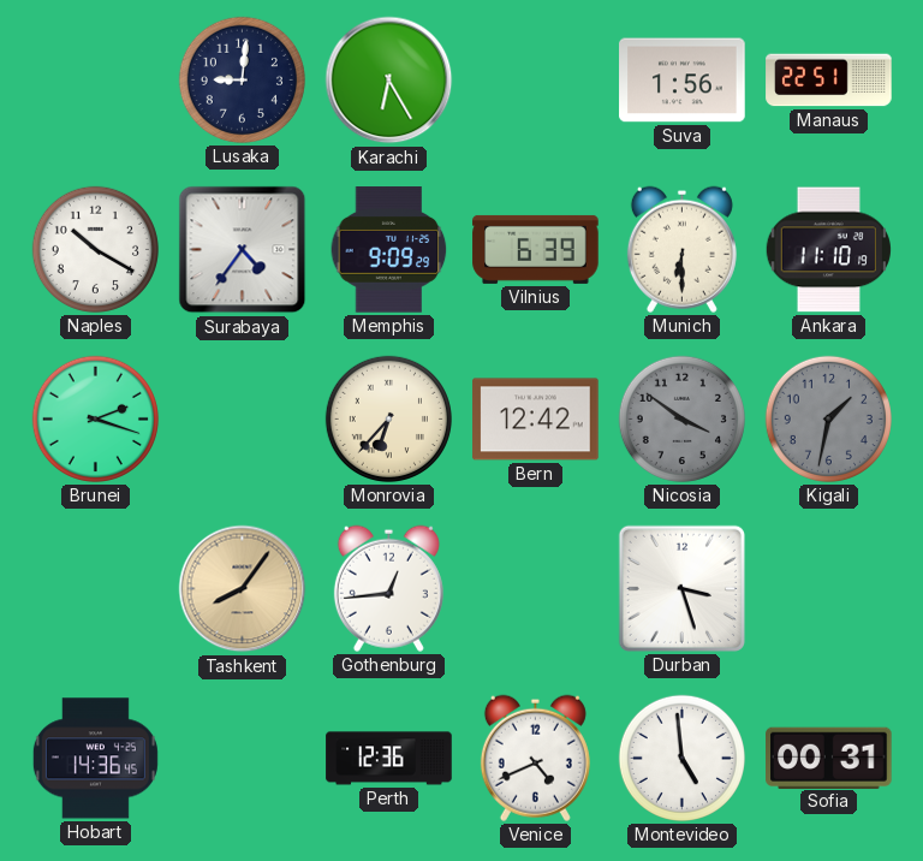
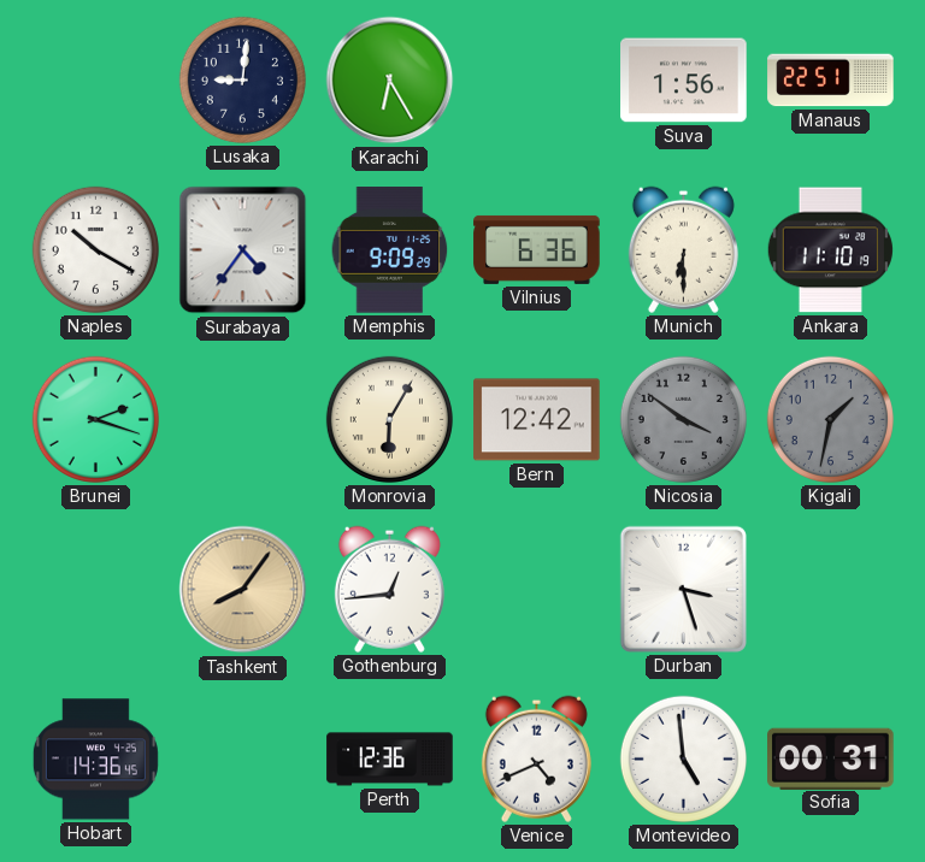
Vilnius: 6:39 -> 6:36
Monrovia: 6:37 -> 6:05
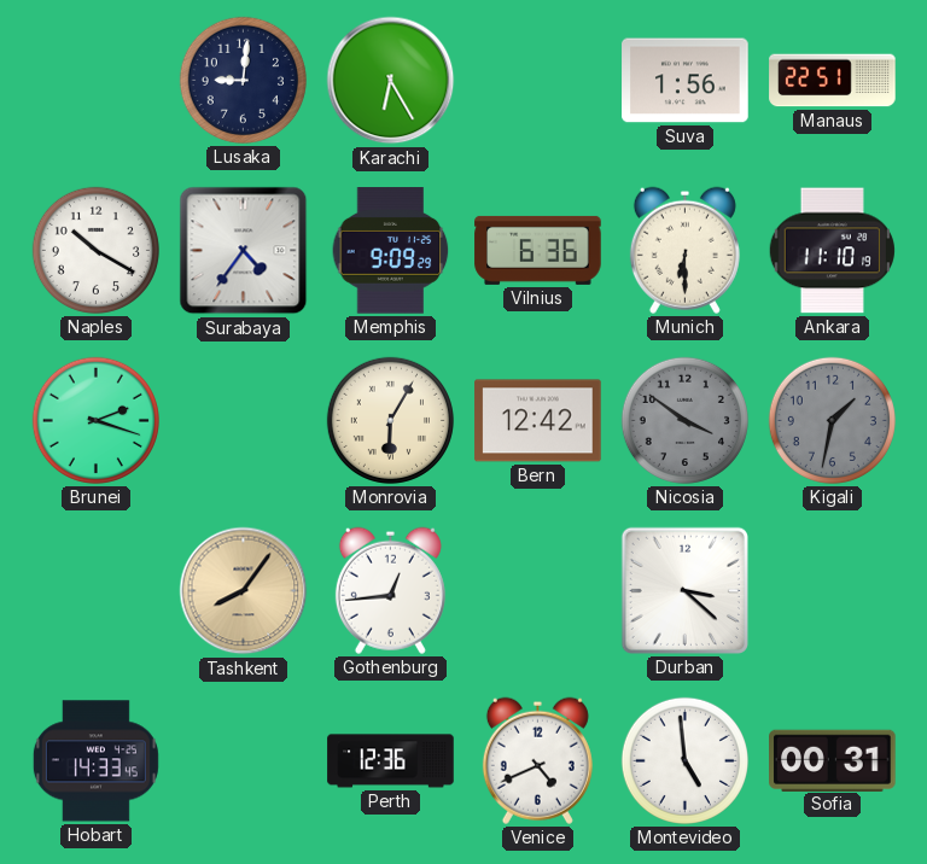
Durban: 3:27 -> 3:22
Hobart: 14:36 -> 14:33
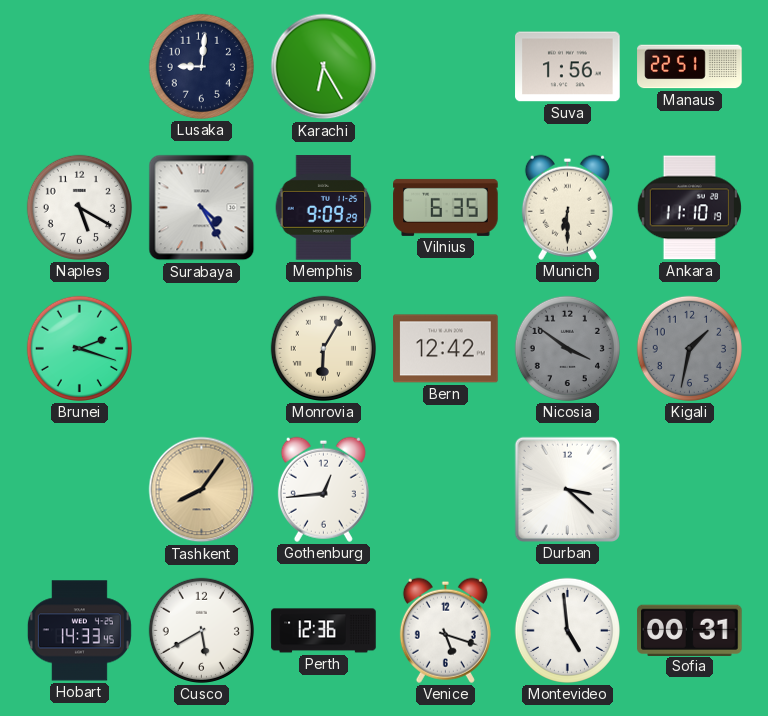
Naples: 10:20 -> 5:20
Surabaya: 4:36 -> 4:25
Vilnius: 6:36 -> 6:35
Cusco: none -> 5:40
Venice: 4:41 -> 5:18
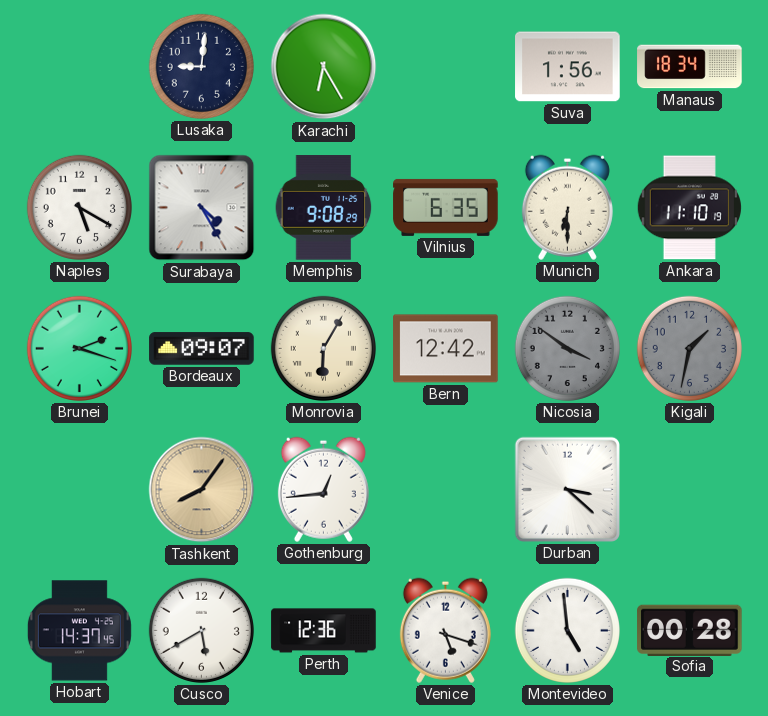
Manaus: 22:51 -> 18:34
Memphis: 9:09 -> 9:08
Bordeaux: none -> 09:07
Hobart: 14:33 -> 14:37
Sofia: 00:31 -> 00:28
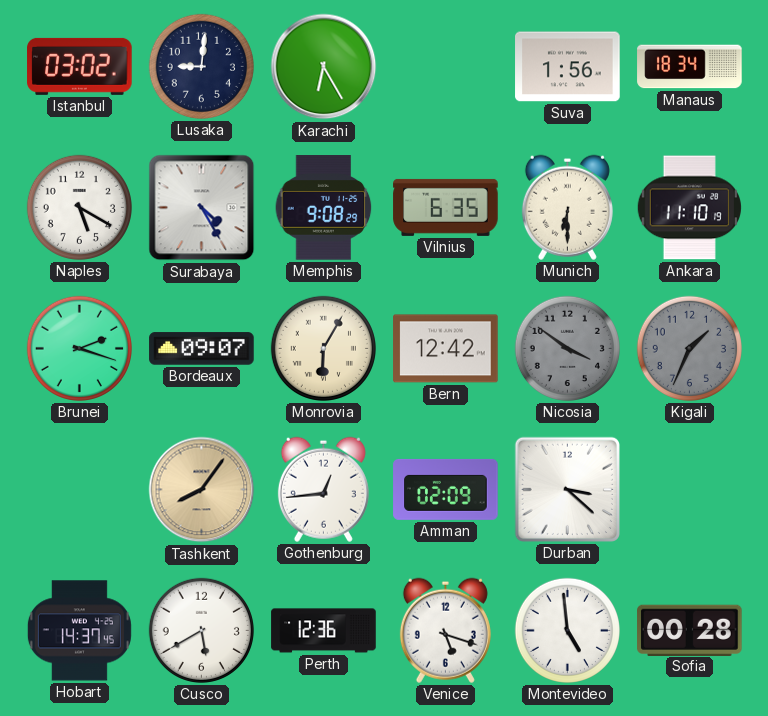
Istanbul: none -> 03:02
Kigali: 1:32 -> 1:34
Amman: none -> 02:09
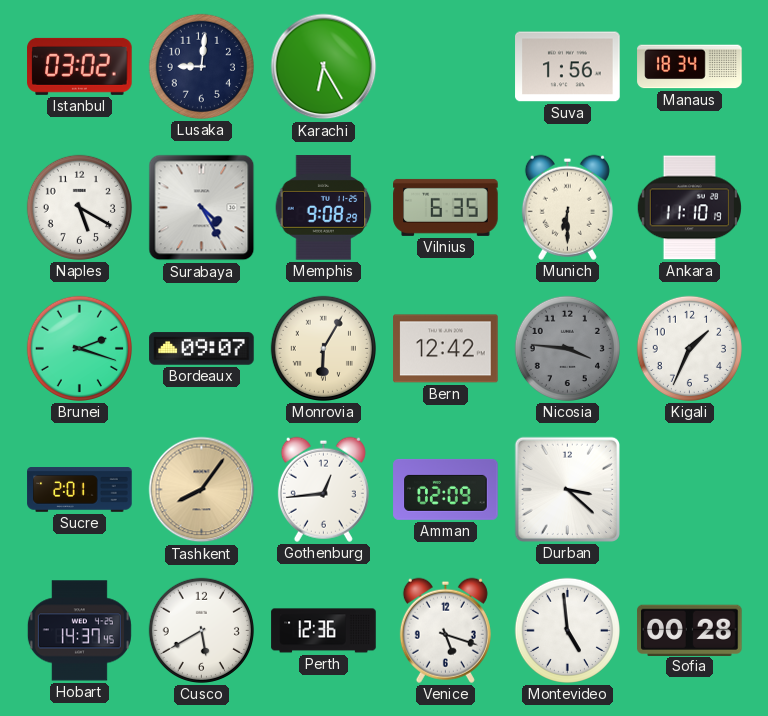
Nicosia: 3:51 -> 3:46
Kigali dial: grey -> white
Sucre: none -> 2:01
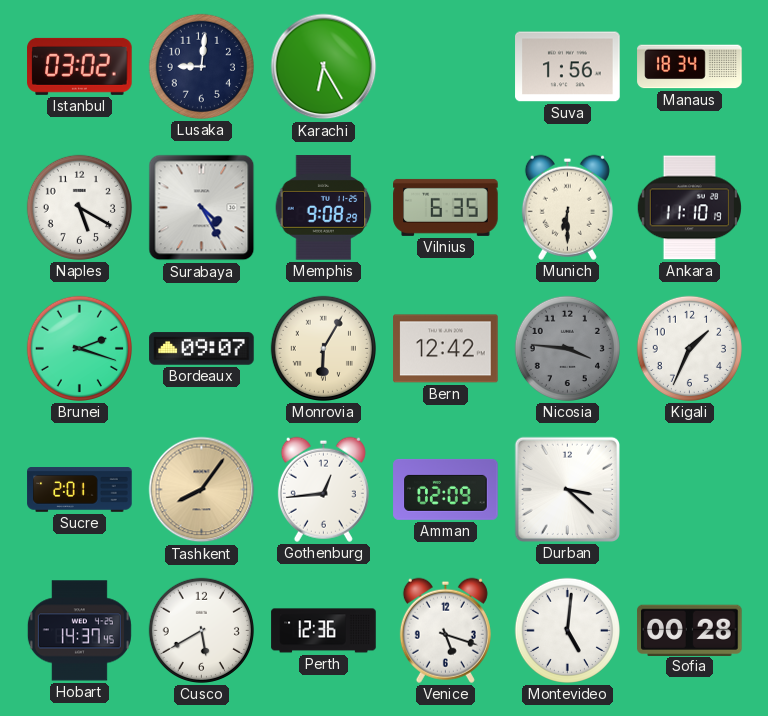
Montevideo: 4:59 -> 5:01
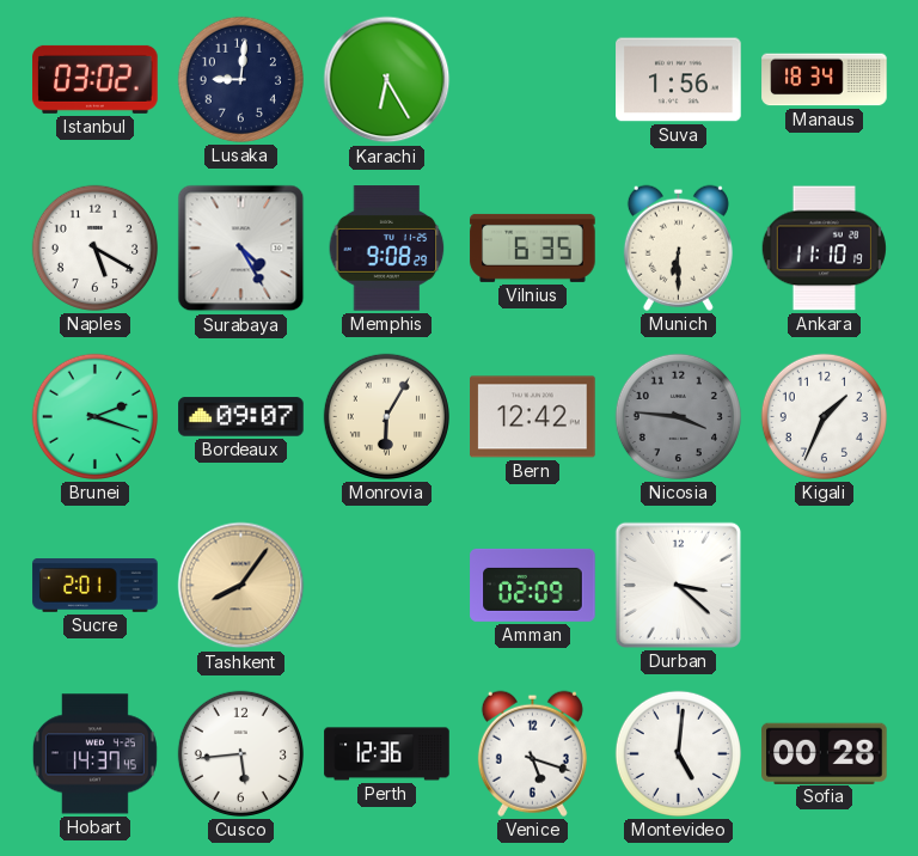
Gothenburg: 12:44 -> none
Cusco: 5:40 -> 5:44
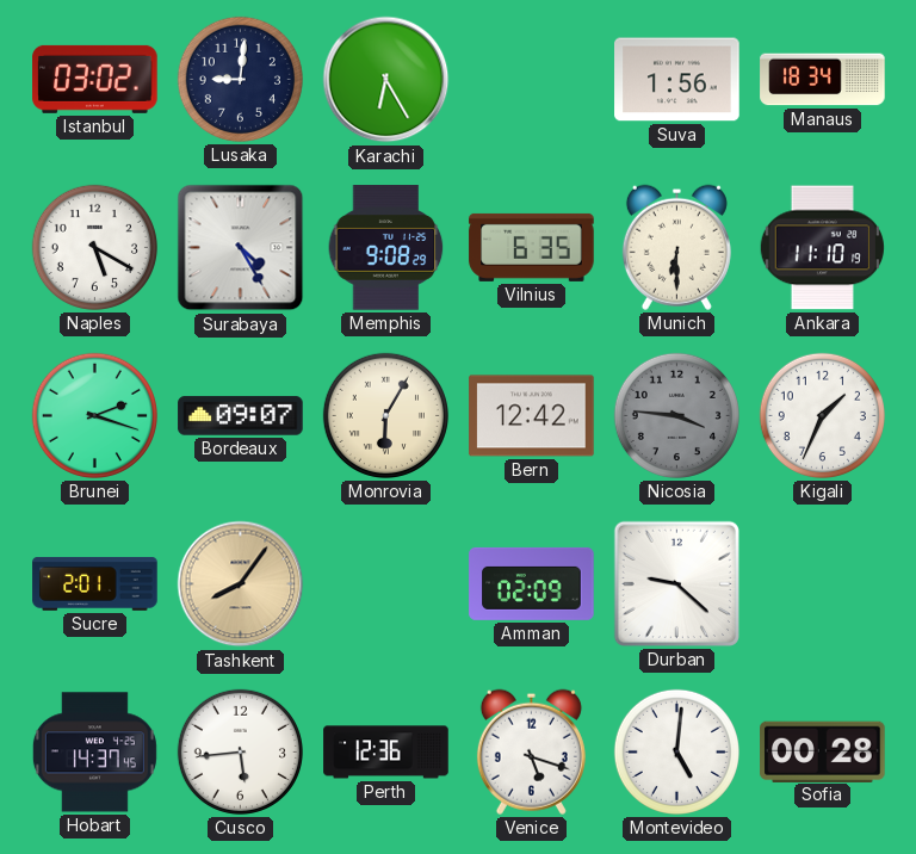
Durban: 3:22 -> 9:22
